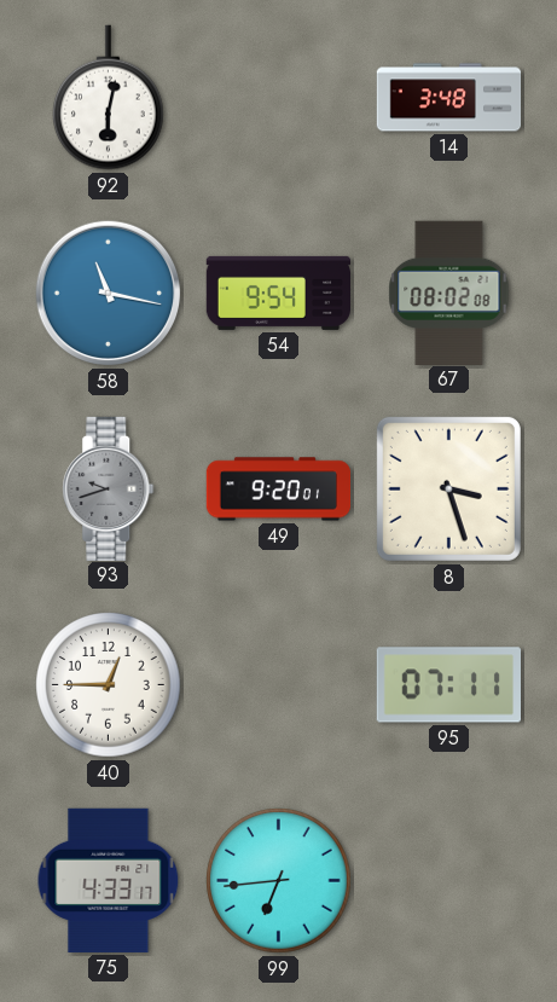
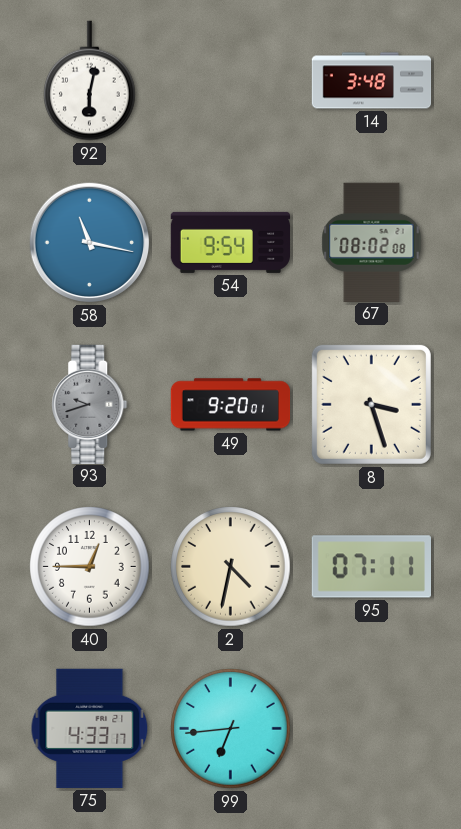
2: none -> 4:32
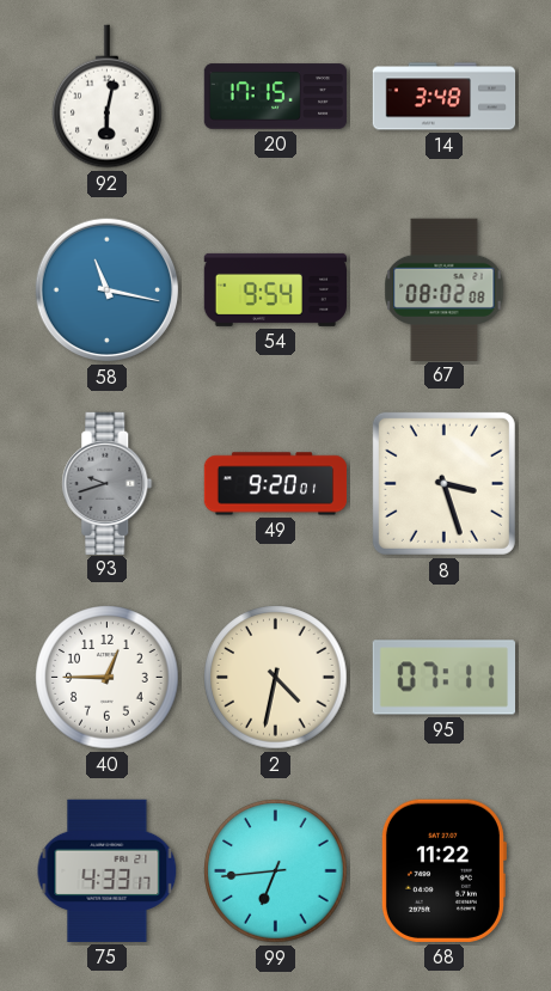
20: none -> 17:15
68: none -> 11:22
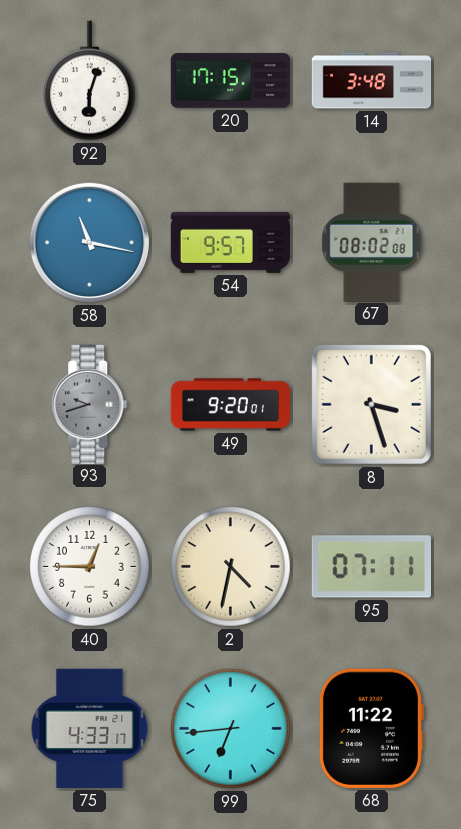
92: 6:02 -> 6:03
54: 9:54 -> 9:57
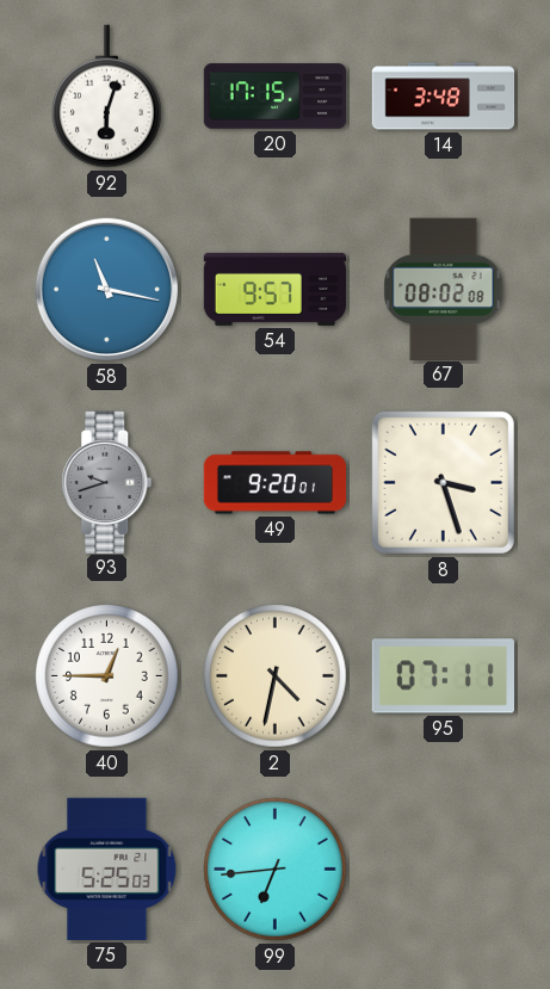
75: 4:33 -> 5:25
68: 11:22 -> none
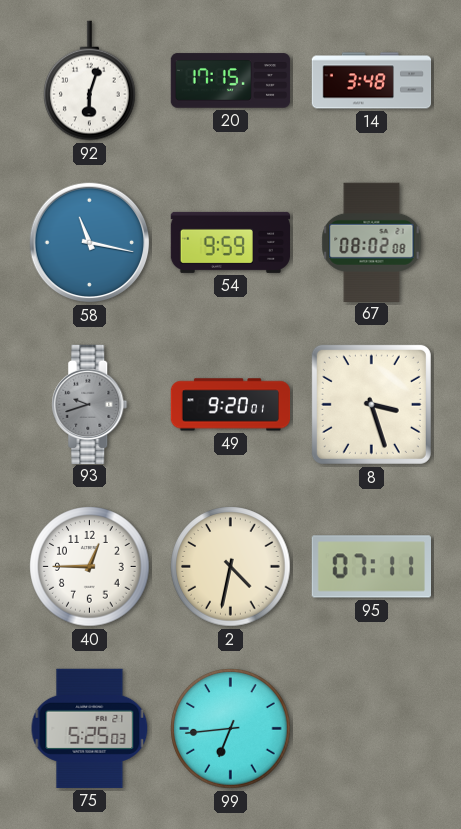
54: 9:57 -> 9:59
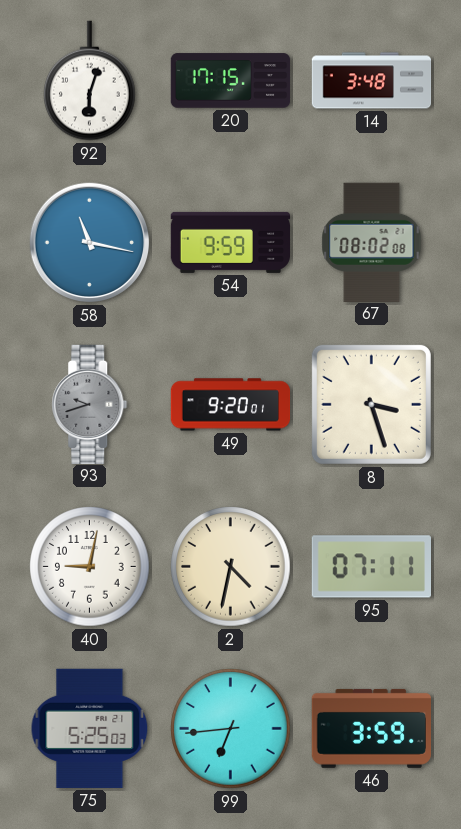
40: 12:45 -> 9:02
46: none -> 3:59
